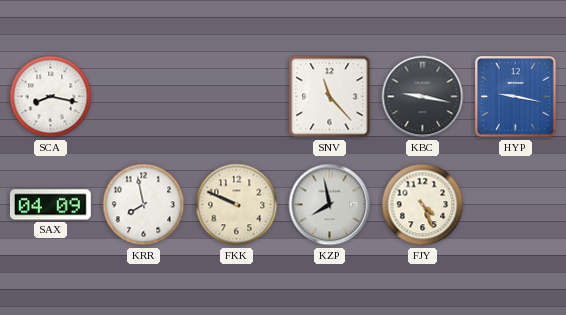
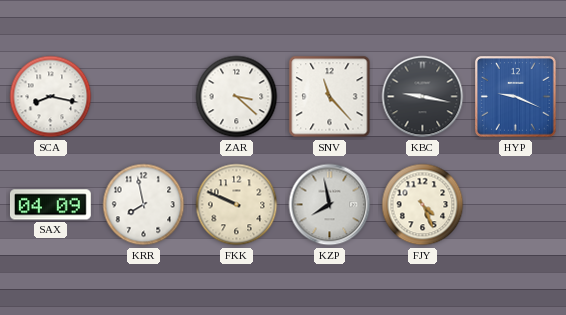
ZAR: none -> 3:22
HYP: 9:17 -> 9:19
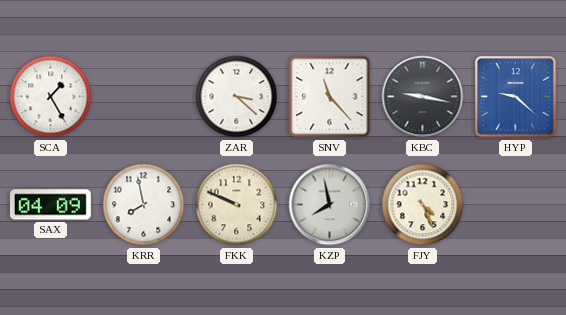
SCA: 8:17 -> 1:25
HYP: 9:19 -> 9:22
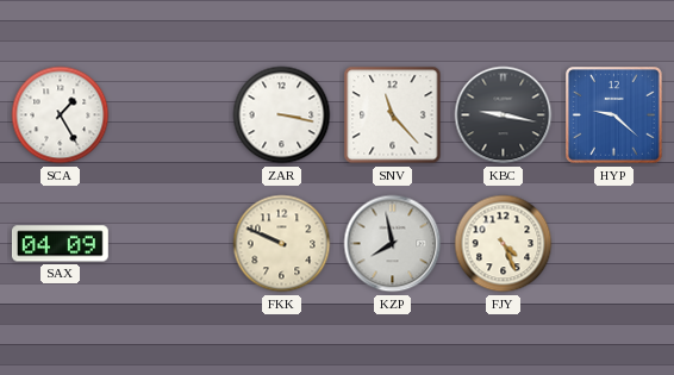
ZAR: 3:22 -> 3:17
KRR: 7:58 -> none
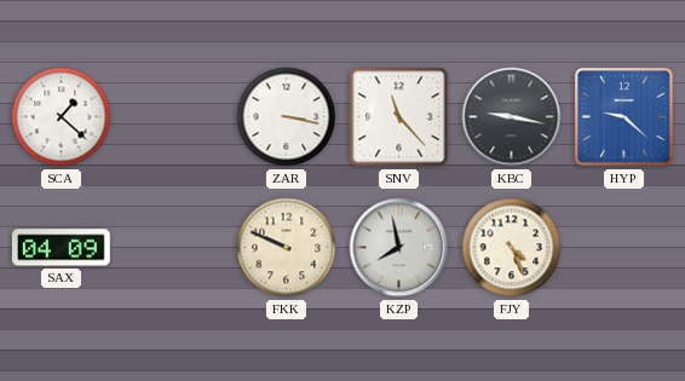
SCA: 1:25 -> 1:22
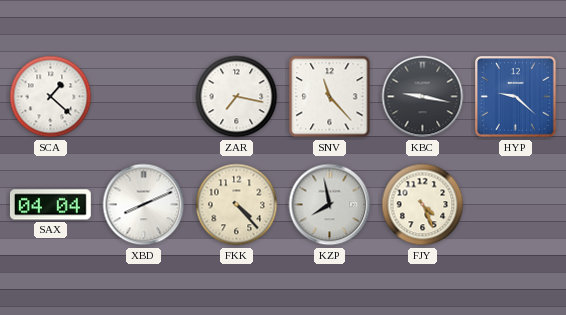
ZAR: 3:17 -> 7:17
SAX: 04:09 -> 04:04
XBD: none -> 8:11
FKK: 9:49 -> 4:23
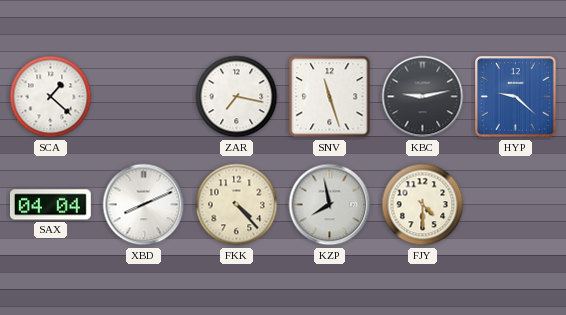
SNV: 11:23 -> 11:27
KBC: 9:17 -> 9:13
FJY: 4:26 -> 4:30
